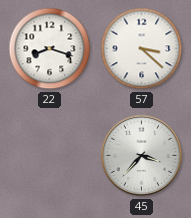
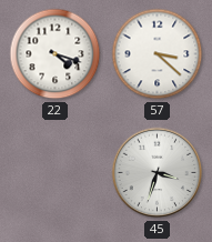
22: 8:18 -> 4:18
45: 3:37 -> 3:33
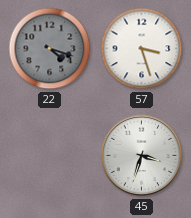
22 dial: white -> grey
57: 3:22 -> 3:27
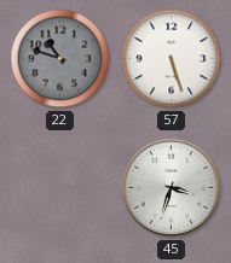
22: 4:18 -> 10:48
57: 3:27 -> 5:27
